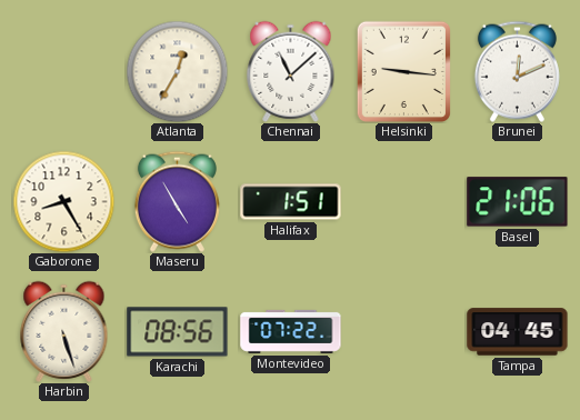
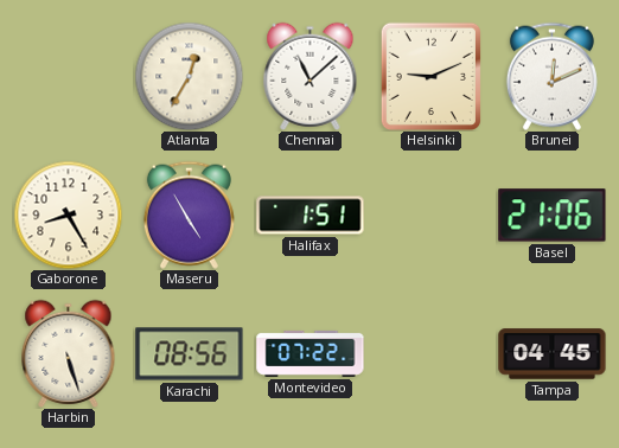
Helsinki: 9:16 -> 9:11
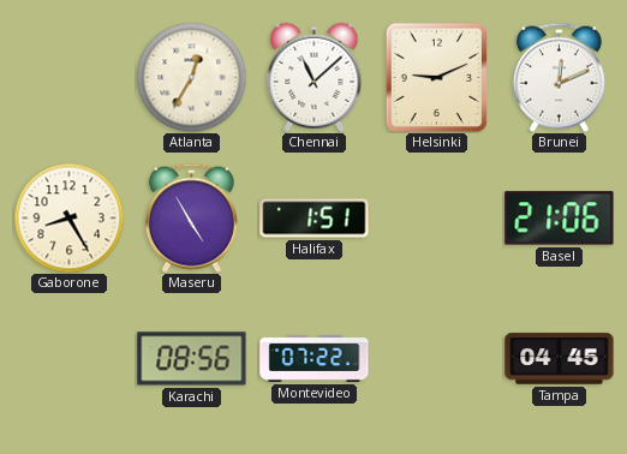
Harbin: 5:27 -> none
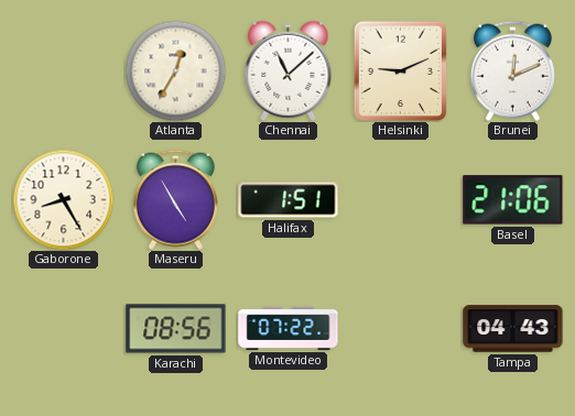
Tampa: 04:45 -> 04:43
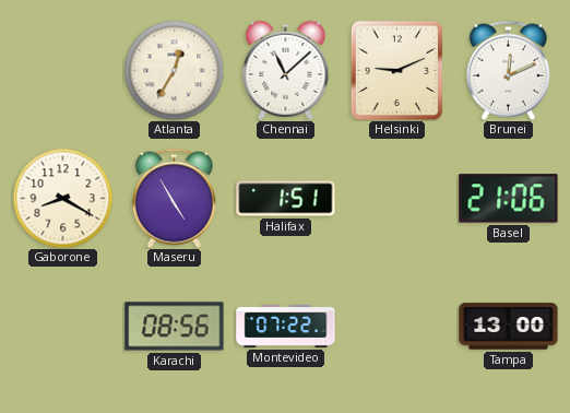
Gaborone: 8:25 -> 8:20
Tampa: 04:43 -> 13:00
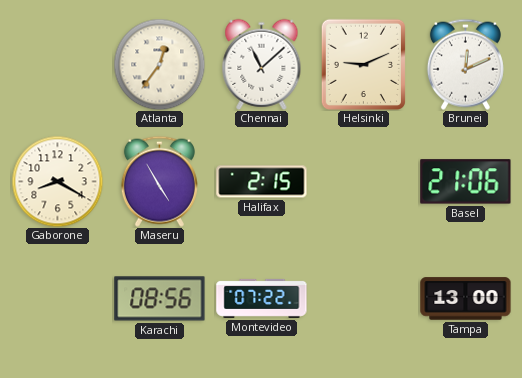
Atlanta: 12:35 -> 12:36
Halifax: 1:51 -> 2:15
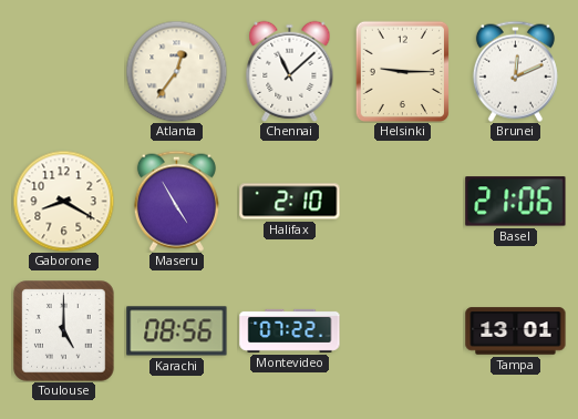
Helsinki: 9:11 -> 9:15
Halifax: 2:15 -> 2:10
Toulouse: none -> 5:00
Tampa: 13:00 -> 13:01
